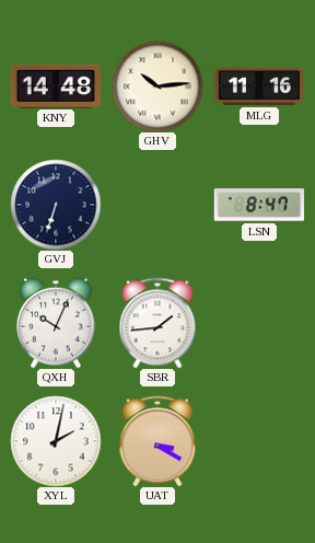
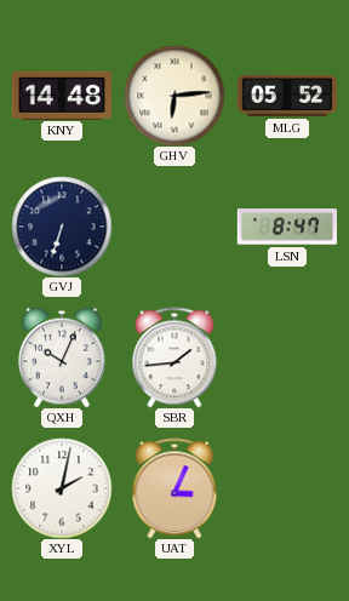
GHV: 10:14 -> 6:14
MLG: 11:16 -> 05:52
UAT: 3:20 -> 3:04
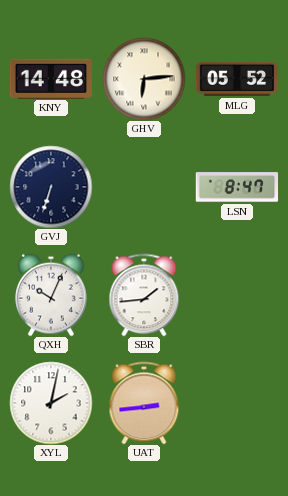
UAT: 3:04 -> 2:44
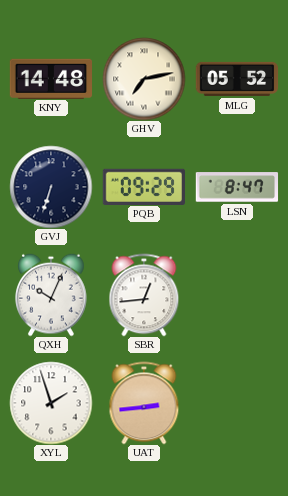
GHV: 6:14 -> 7:13
PQB: none -> 09:29
SBR: 1:44 -> 12:44
XYL: 2:02 -> 1:57
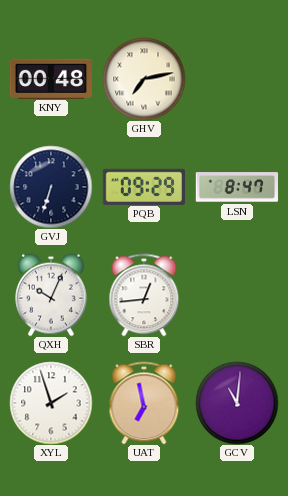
KNY: 14:48 -> 00:48
MLG: 05:52 -> none
UAT: 2:44 -> 6:58
GCV: none -> 11:01
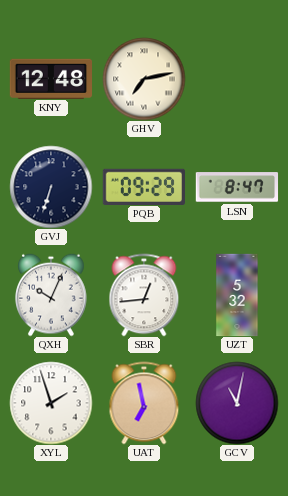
KNY: 00:48 -> 12:48
UZT: none -> 5:32
GCV: 11:01 -> 11:02
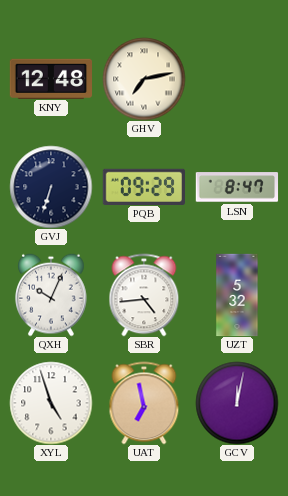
SBR: 12:44 -> 4:44
XYL: 1:57 -> 4:57
GCV: 11:02 -> 12:02
